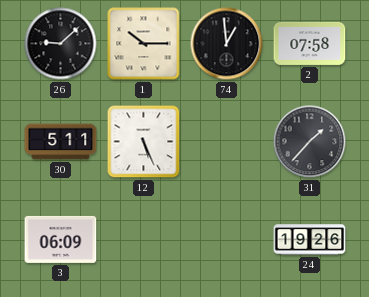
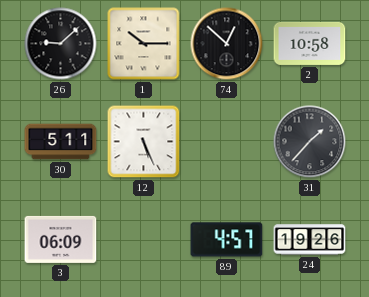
74: 12:59 -> 12:52
2: 07:58 -> 10:58
89: none -> 4:57
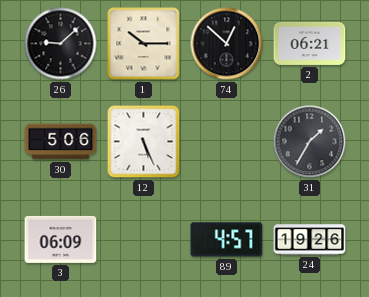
2: 10:58 -> 06:21
30: 5:11 -> 5:06
31: 1:37 -> 1:35
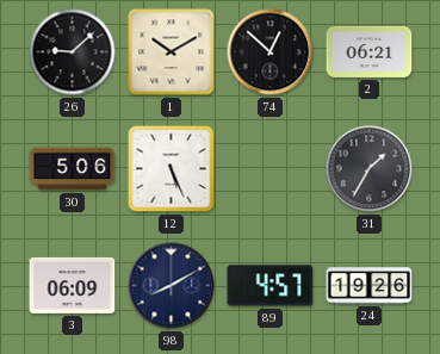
1: 10:15 -> 10:10
98: none -> 8:10
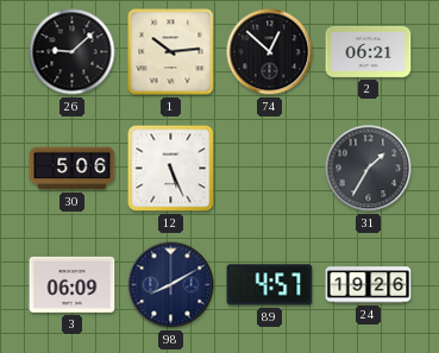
1: 10:10 -> 10:14
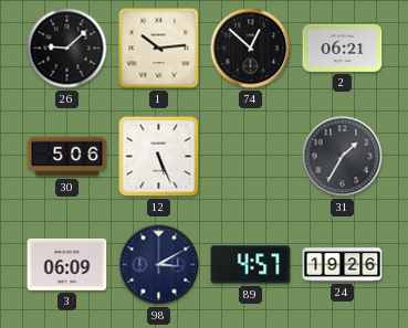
98: 8:10 -> 3:10
